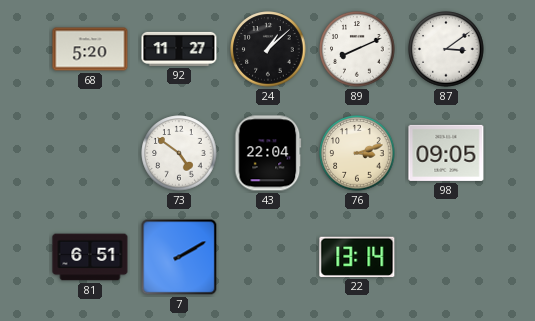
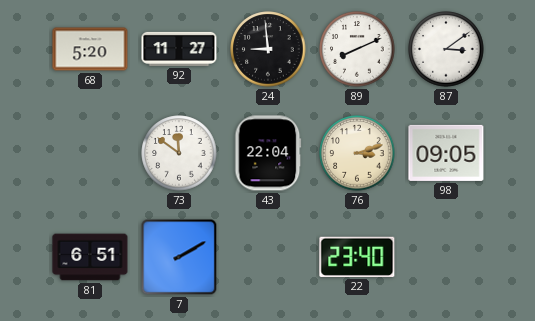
24: 1:08 -> 8:59
73: 4:51 -> 11:51
22: 13:14 -> 23:40
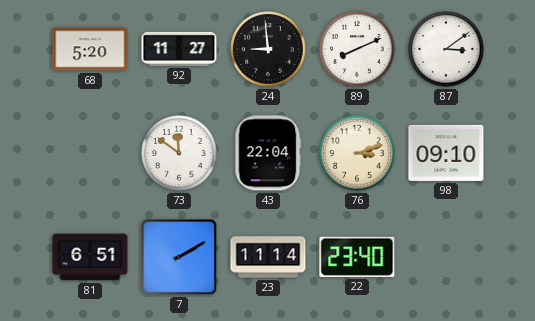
98: 09:05 -> 09:10
23: none -> 11:14
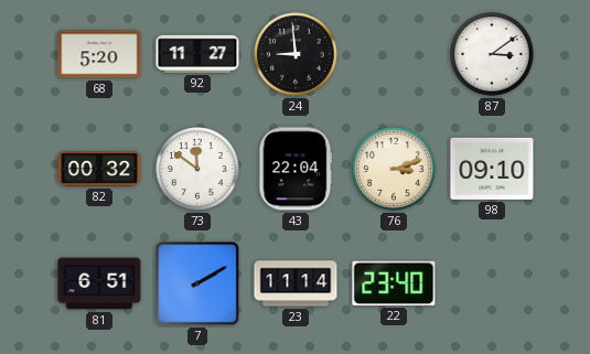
89: 8:11 -> none
82: none -> 00:32
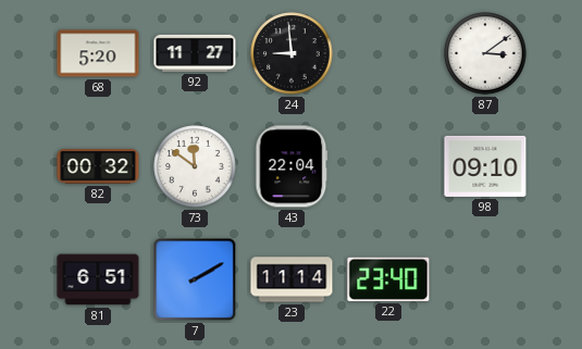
76: 3:12 -> none
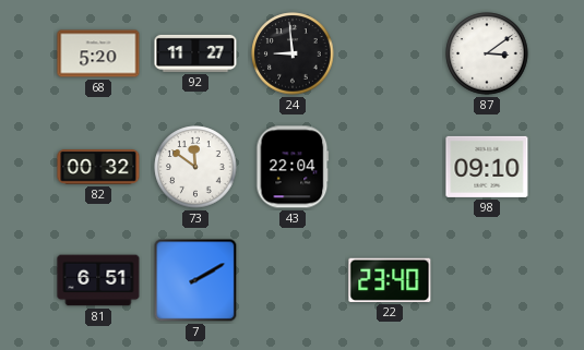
23: 11:14 -> none
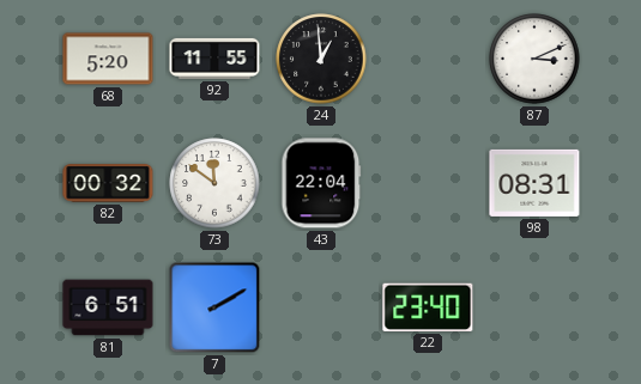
92: 11:27 -> 11:55
24: 8:59 -> 12:59
87: 3:09 -> 3:11
98: 09:10 -> 08:31
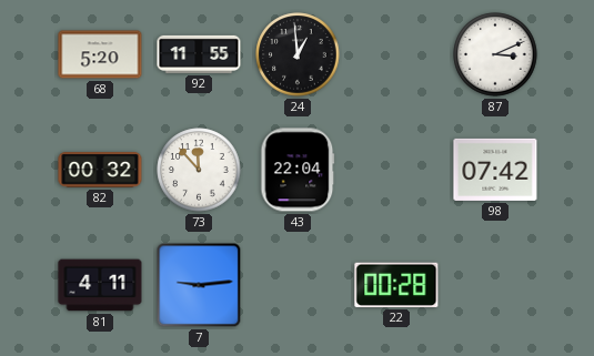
73: 11:51 -> 11:53
98: 08:31 -> 07:42
81: 6:51 -> 4:11
7: 2:10 -> 9:14
22: 23:40 -> 00:28
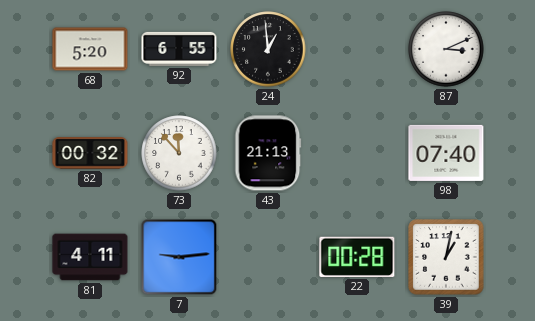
92: 11:55 -> 6:55
43: 22:04 -> 21:13
98: 07:42 -> 07:40
39: none -> 1:02
